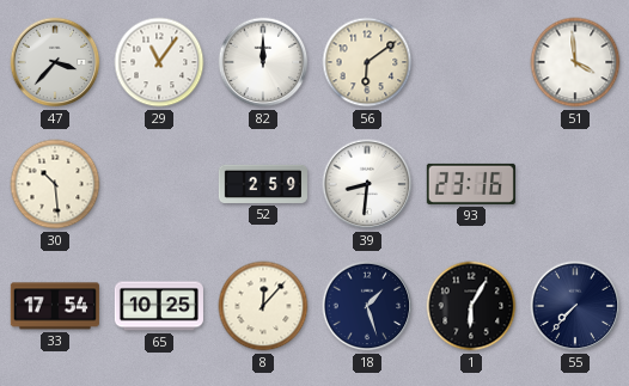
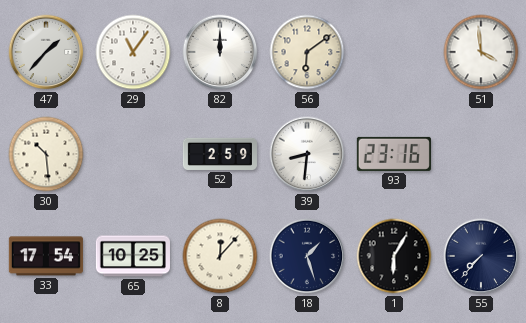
47: 3:37 -> 1:37
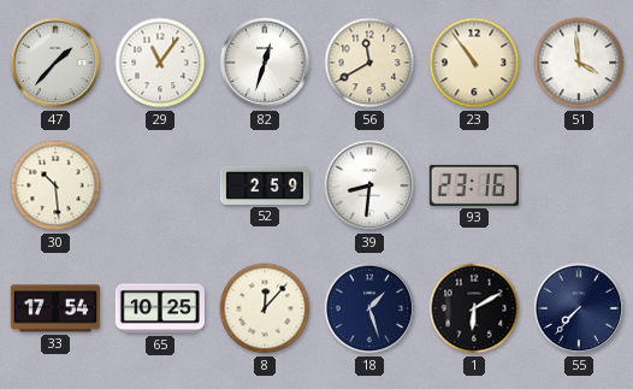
82: 12:00 -> 12:33
56: 6:09 -> 11:40
23: none -> 10:54
1: 6:05 -> 6:10
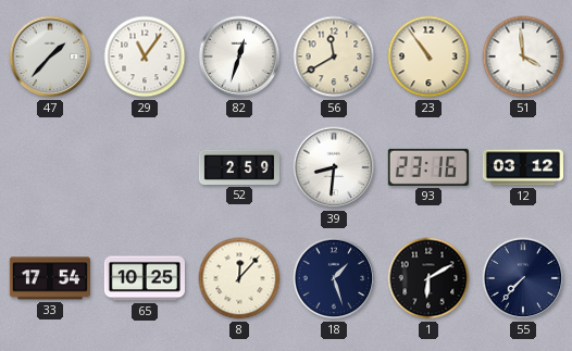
30: 10:29 -> none
12: none -> 03:12
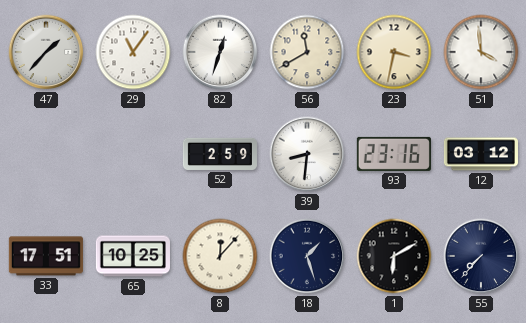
23: 10:54 -> 3:32
33: 17:54 -> 17:51
